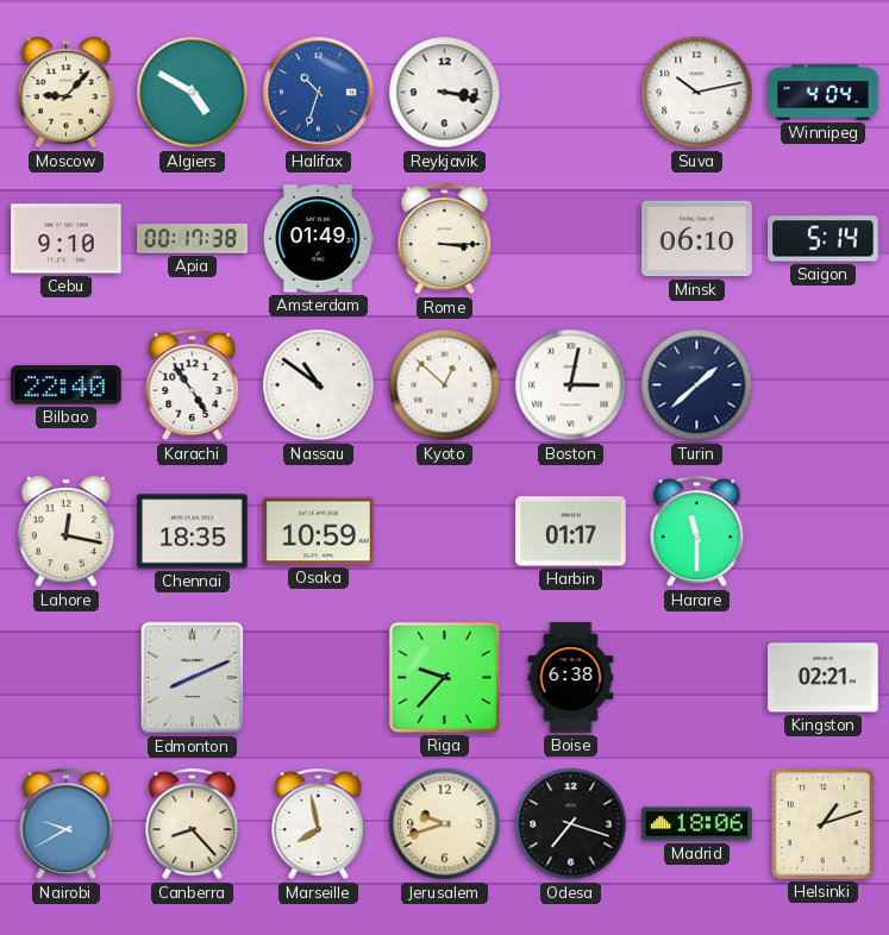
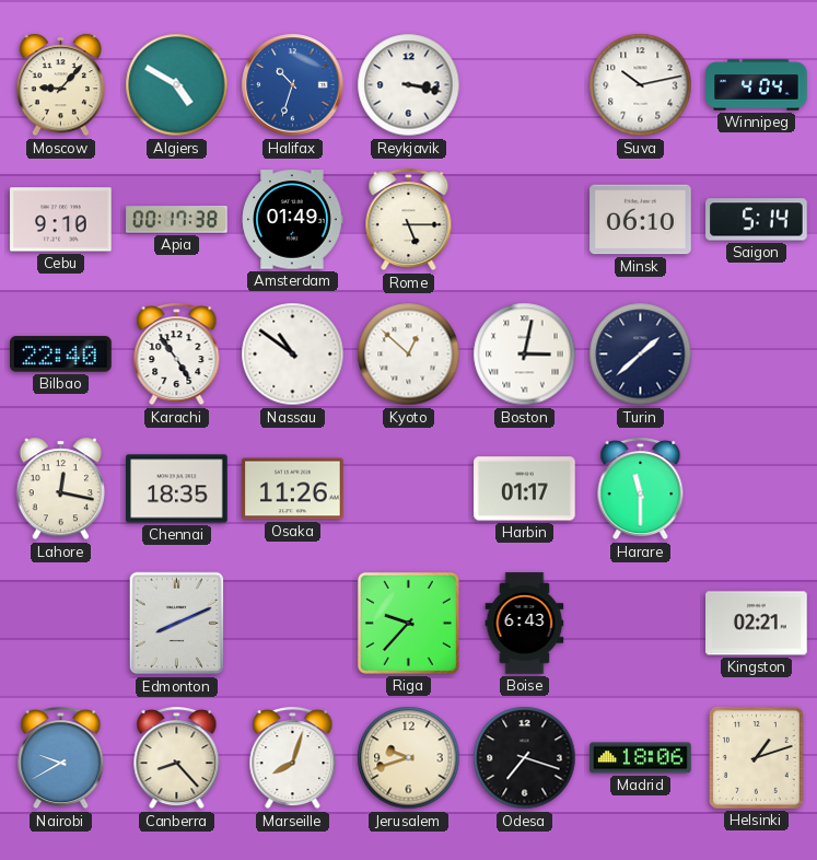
Rome: 3:15 -> 5:15
Osaka: 10:59 -> 11:26
Boise: 6:38 -> 6:43
Marseille: 7:58 -> 8:03
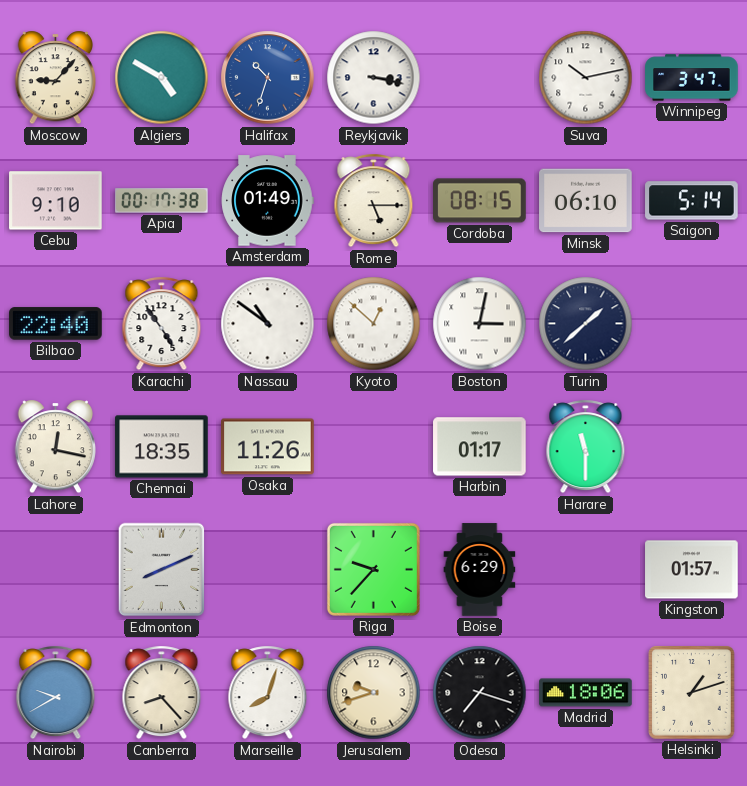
Winnipeg: 4:04 -> 3:47
Cordoba: none -> 08:15
Boise: 6:43 -> 6:29
Kingston: 02:21 -> 01:57
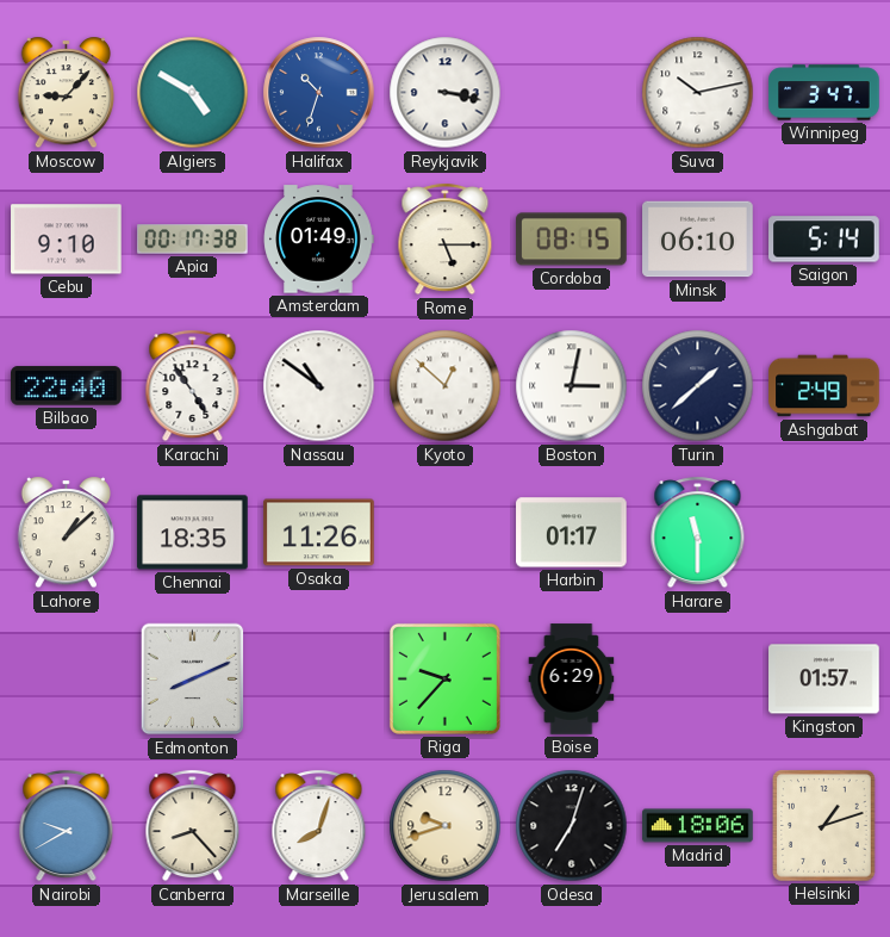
Ashgabat: none -> 2:49
Lahore: 12:17 -> 1:08
Odesa: 7:18 -> 7:03
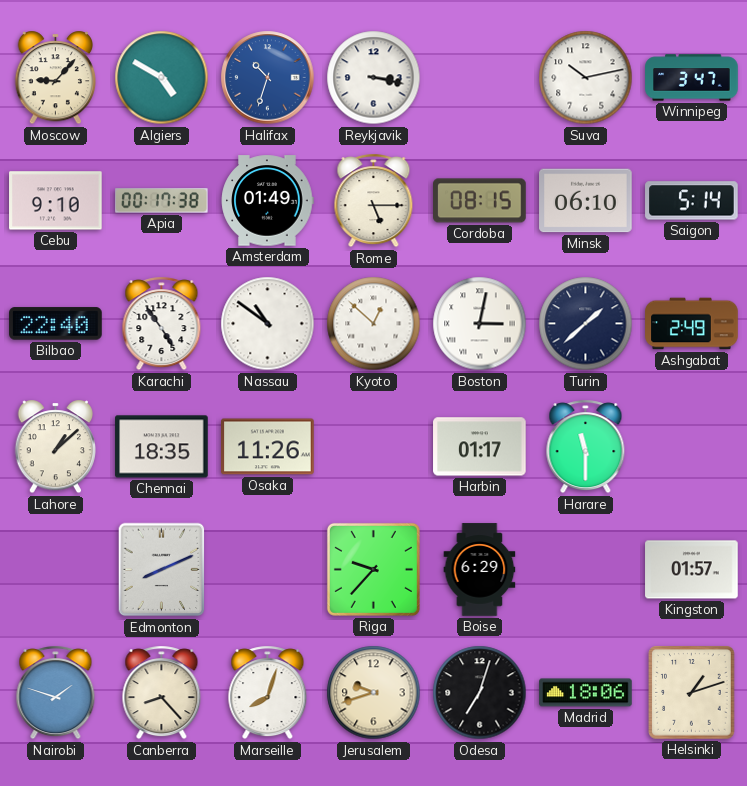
Nairobi: 9:40 -> 1:48
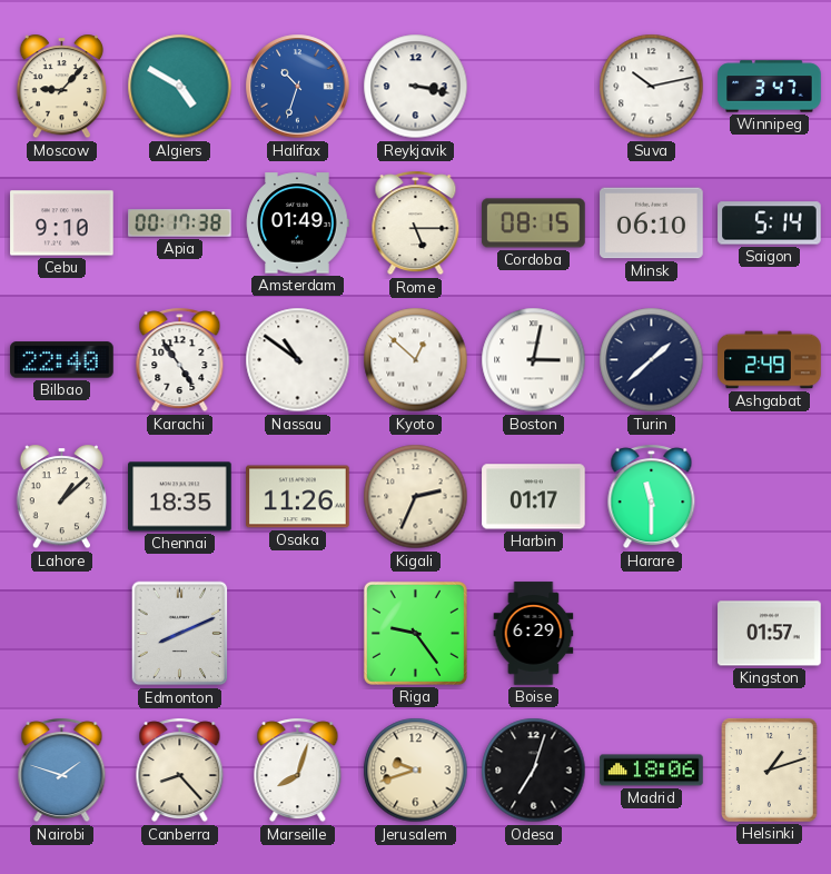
Kigali: none -> 2:34
Riga: 9:37 -> 9:24
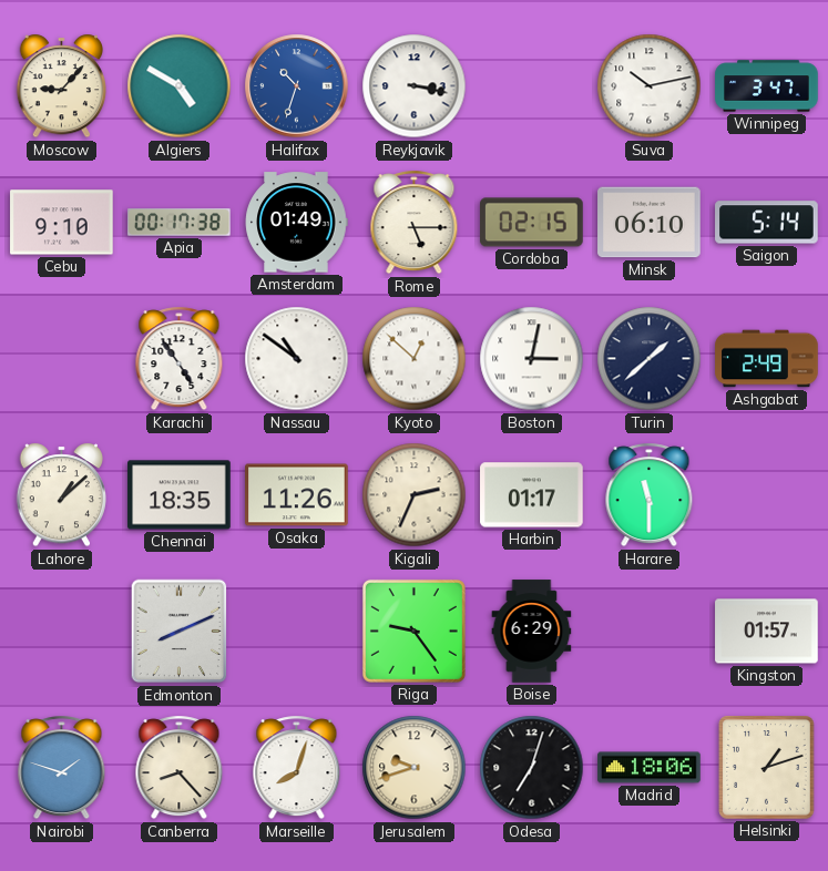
Cordoba: 08:15 -> 02:15
Bilbao: 22:40 -> none
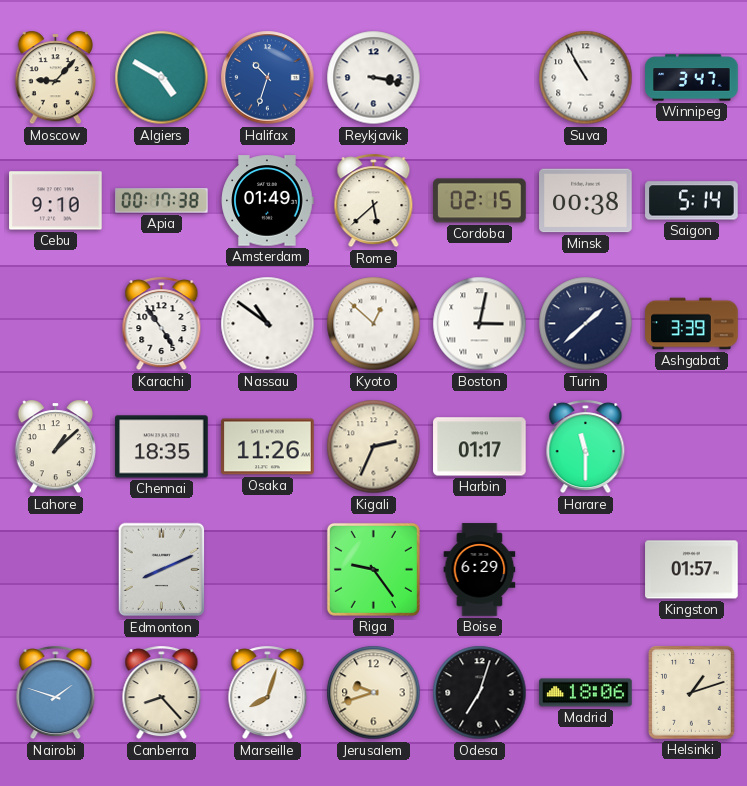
Suva: 10:13 -> 10:55
Rome: 5:15 -> 5:38
Minsk: 06:10 -> 00:38
Ashgabat: 2:49 -> 3:39
